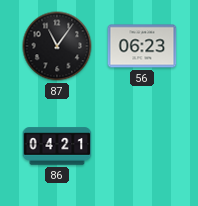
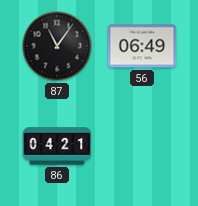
56: 06:23 -> 06:49
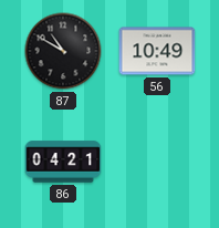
87: 11:06 -> 10:50
56: 06:49 -> 10:49
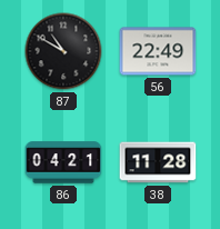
56: 10:49 -> 22:49
38: none -> 11:28
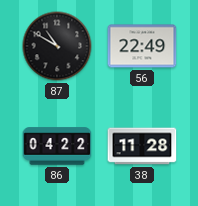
86: 04:21 -> 04:22
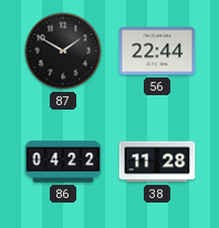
87: 10:50 -> 1:50
56: 22:49 -> 22:44
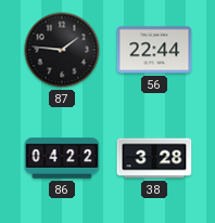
87: 1:50 -> 1:46
38: 11:28 -> 3:28
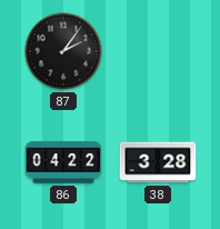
87: 1:46 -> 2:06
56: 22:44 -> none
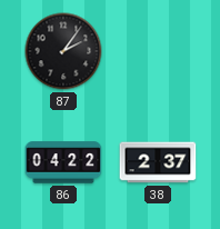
38: 3:28 -> 2:37
